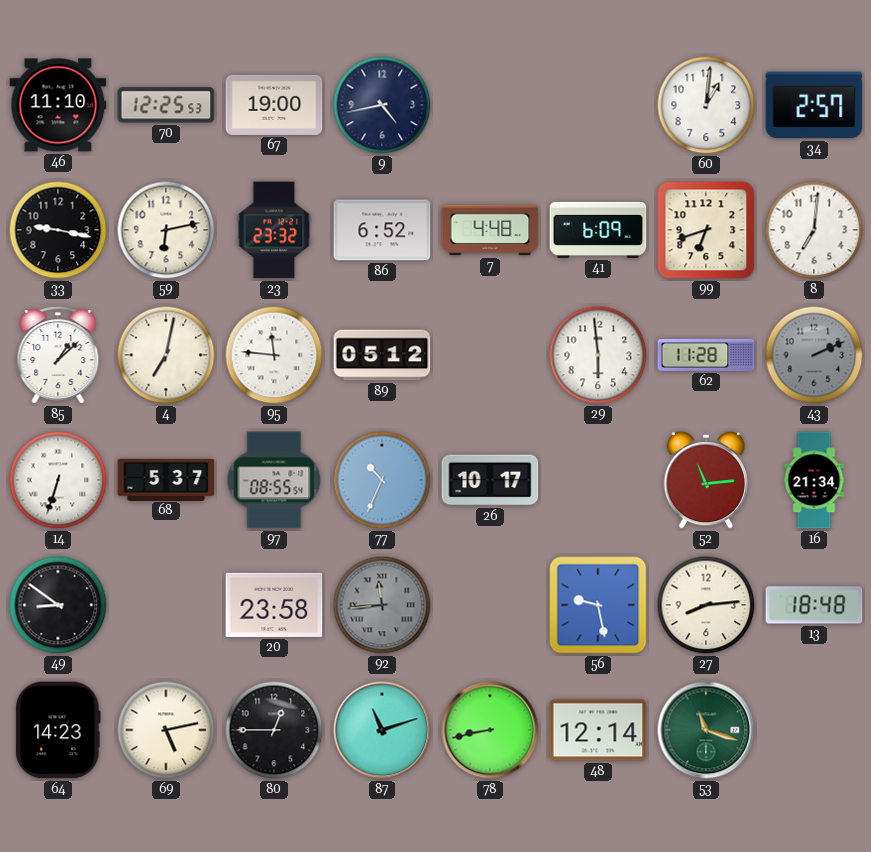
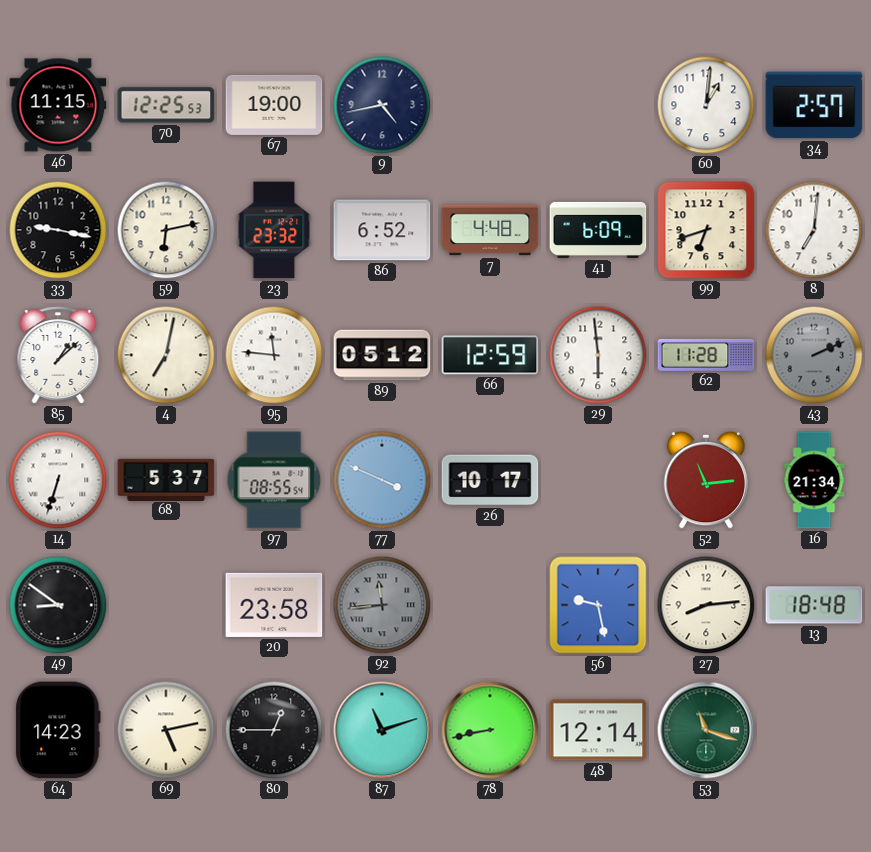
46: 11:10 -> 11:15
66: none -> 12:59
77: 10:34 -> 3:49
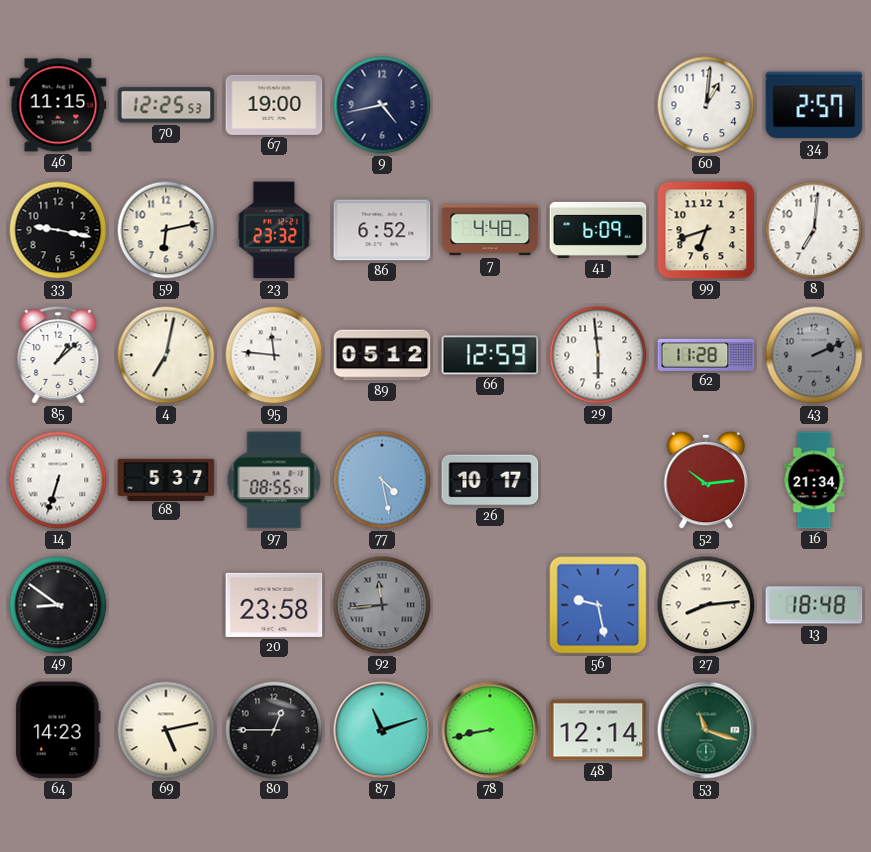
77: 3:49 -> 4:28
52: 11:14 -> 10:14
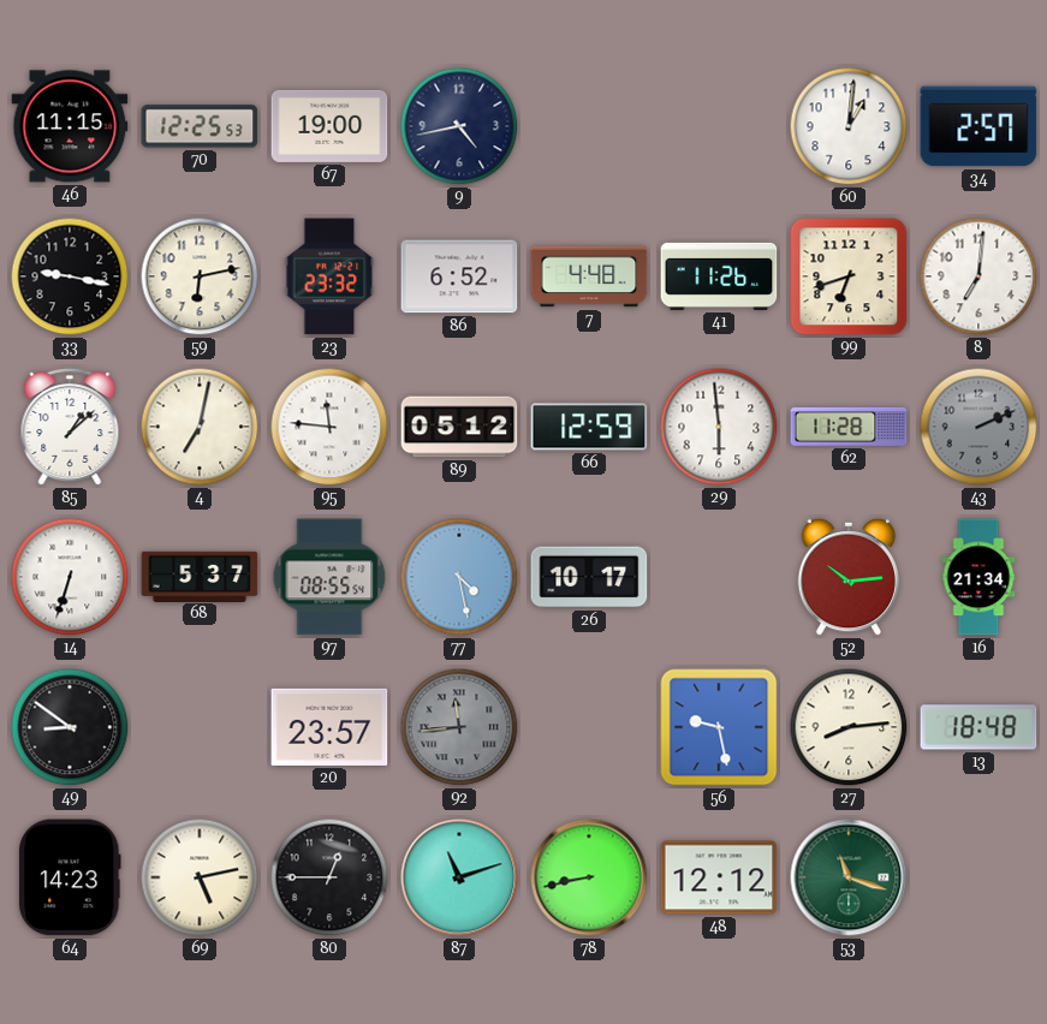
41: 6:09 -> 11:26
20: 23:58 -> 23:57
48: 12:14 -> 12:12
